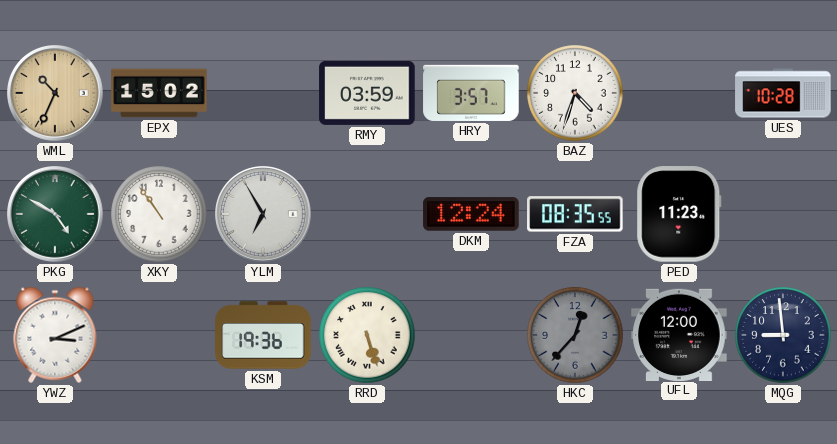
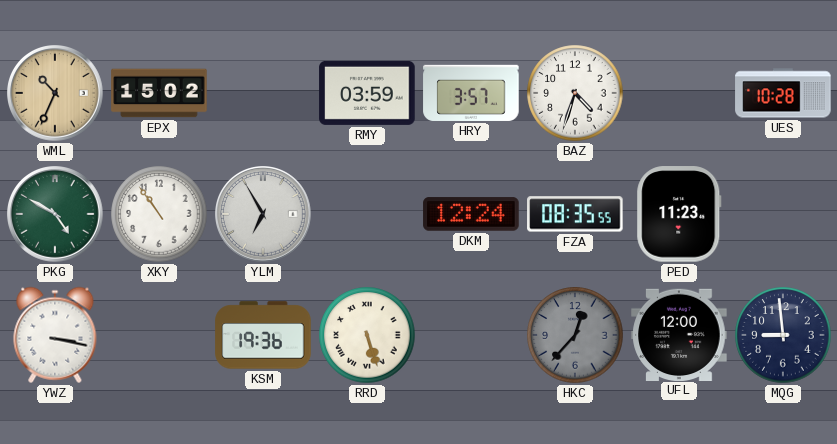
YWZ: 3:11 -> 3:17
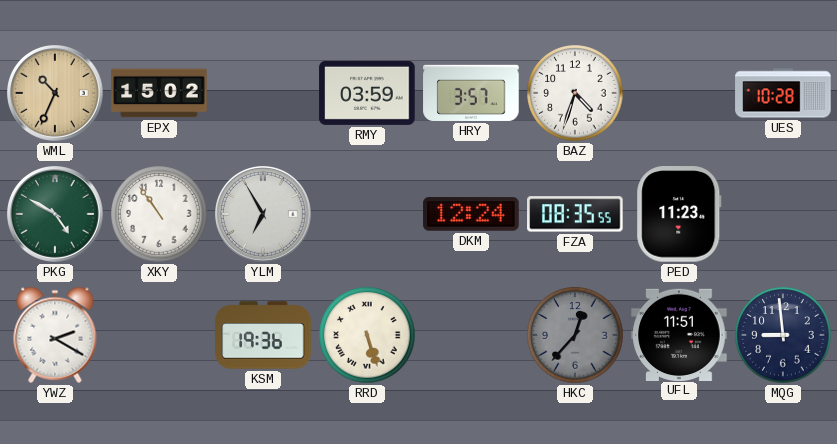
YWZ: 3:17 -> 2:20
UFL: 12:00 -> 11:51
